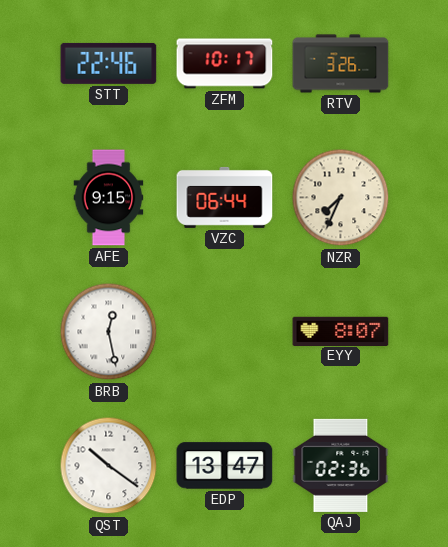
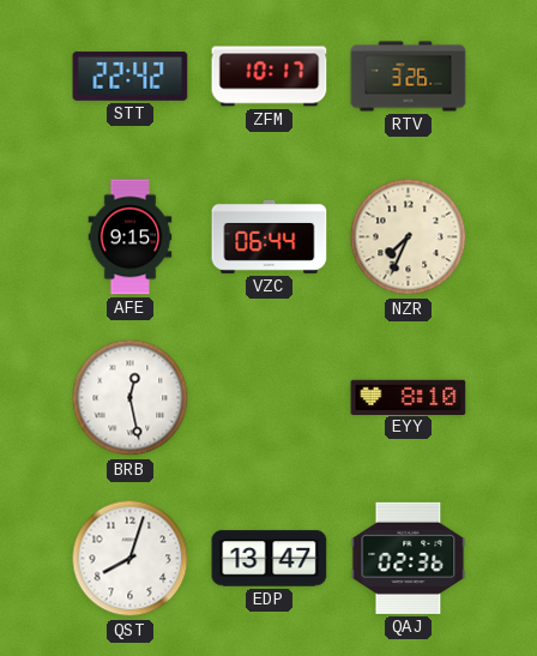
STT: 22:46 -> 22:42
EYY: 8:07 -> 8:10
QST: 10:21 -> 8:03
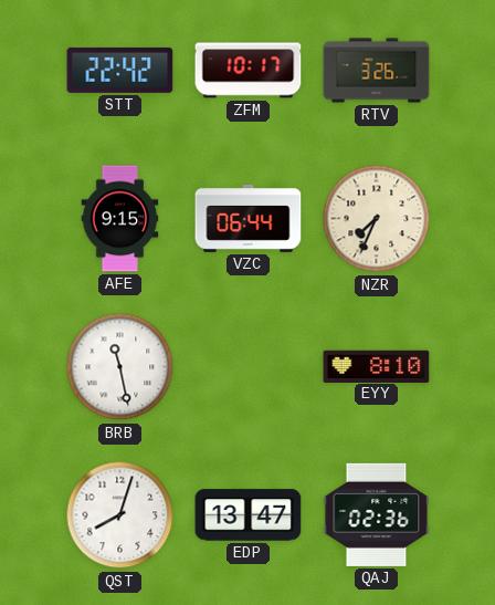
BRB: 12:28 -> 11:28
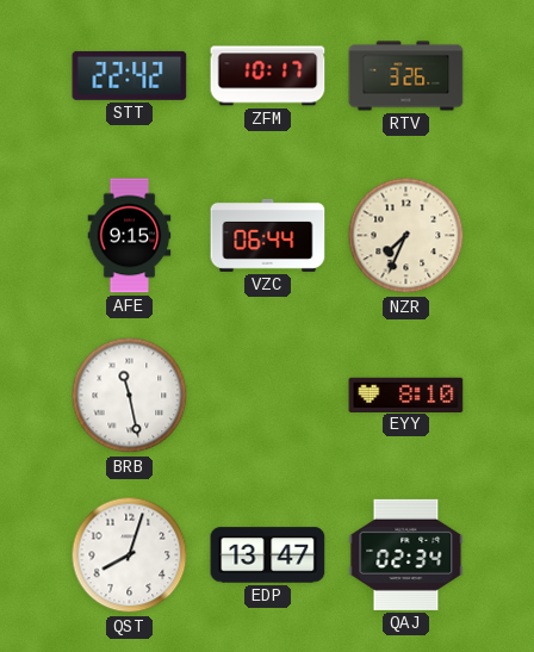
QAJ: 02:36 -> 02:34
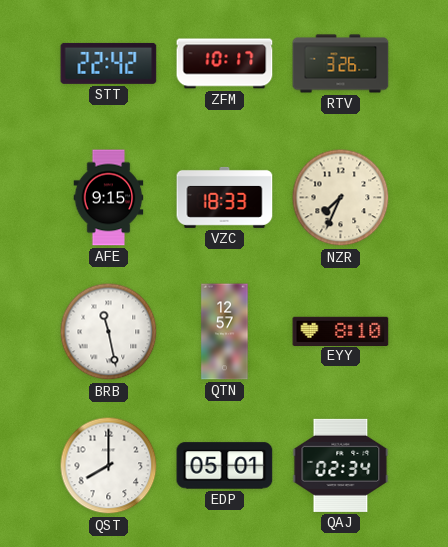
VZC: 06:44 -> 18:33
QTN: none -> 12:57
QST: 8:03 -> 8:00
EDP: 13:47 -> 05:01
